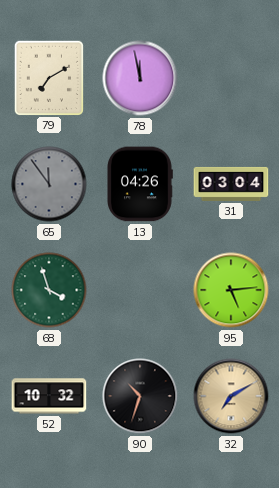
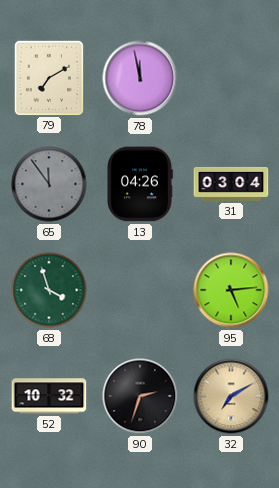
90: 10:33 -> 2:33
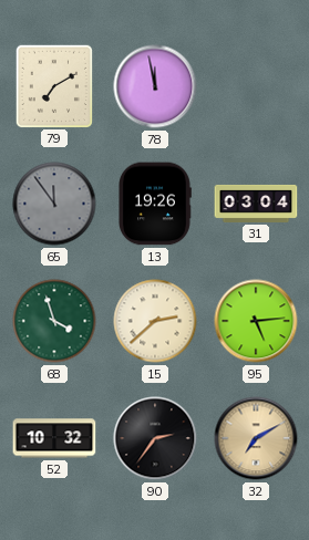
13: 04:26 -> 19:26
15: none -> 2:38
90: 2:33 -> 2:36
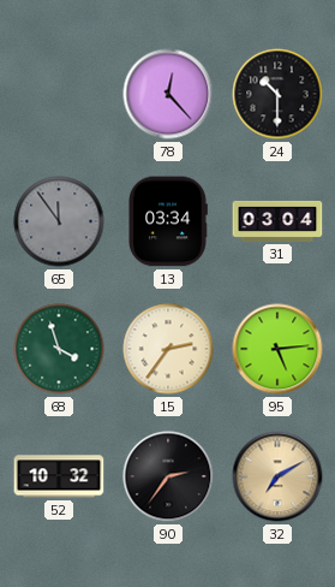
79: 7:10 -> none
78: 11:58 -> 12:23
24: none -> 10:30
13: 19:26 -> 03:34
15: 2:38 -> 2:36
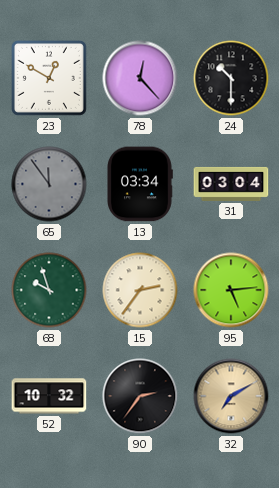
23: none -> 12:50
68: 3:57 -> 9:57
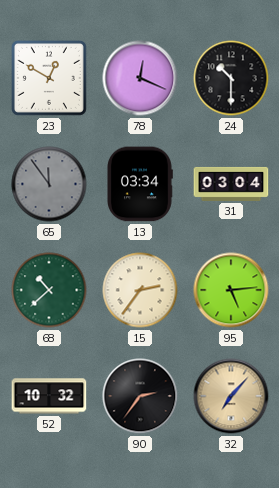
78: 12:23 -> 12:19
68: 9:57 -> 10:38
32: 7:10 -> 7:07
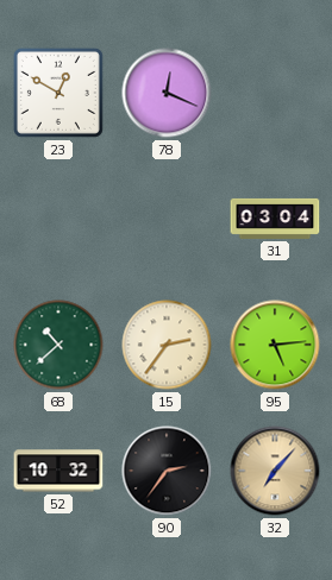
24: 10:30 -> none
65: 11:54 -> none
13: 03:34 -> none
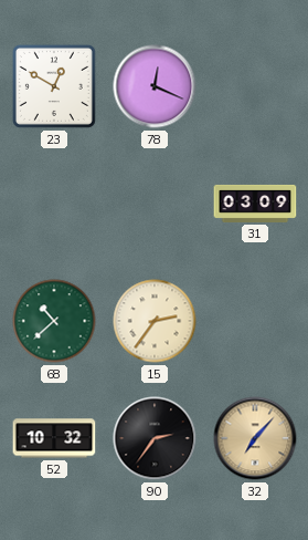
31: 03:04 -> 03:09
95: 5:14 -> none
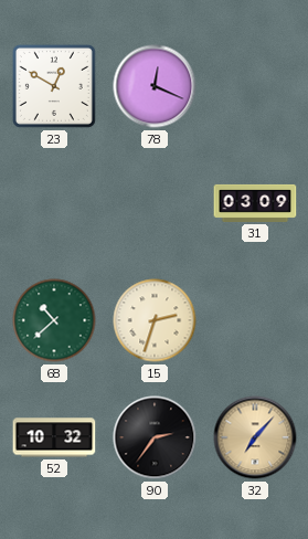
15: 2:36 -> 2:33
